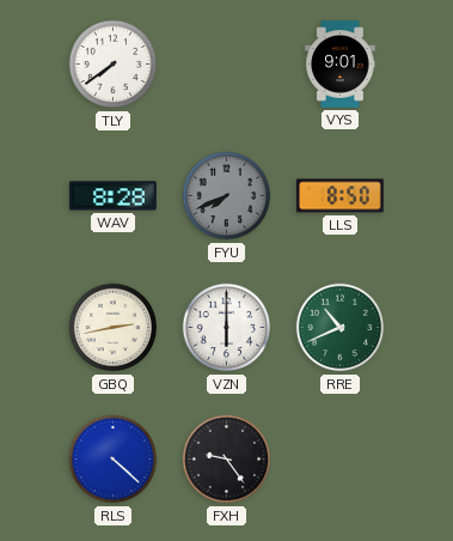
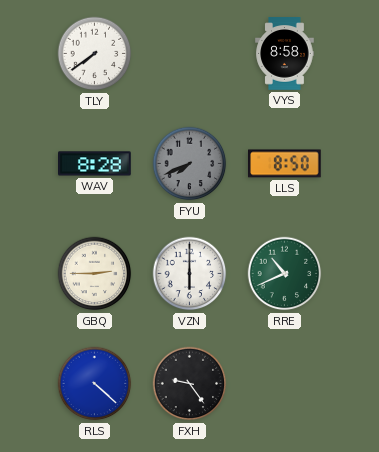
VYS: 9:01 -> 8:58
GBQ: 2:43 -> 2:45
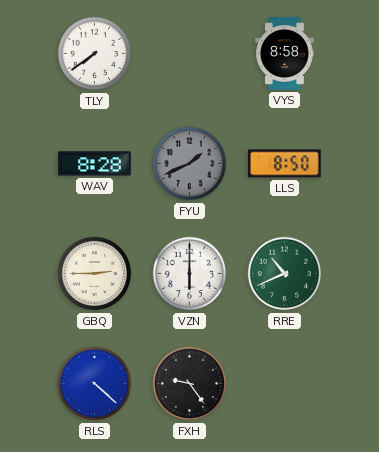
FYU: 7:41 -> 1:41
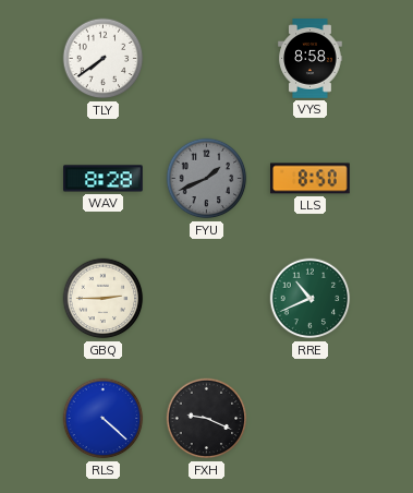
VZN: 6:00 -> none
FXH: 9:24 -> 9:19
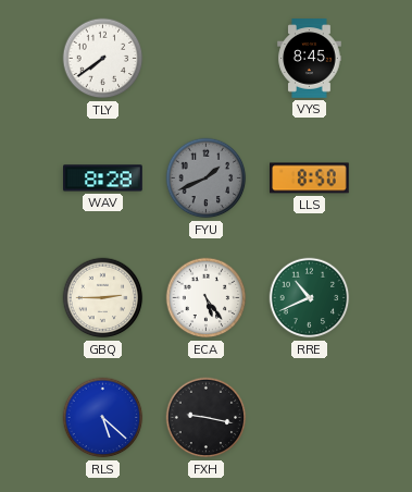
VYS: 8:58 -> 8:45
ECA: none -> 5:24
RLS: 4:22 -> 5:22
FXH: 9:19 -> 9:17
